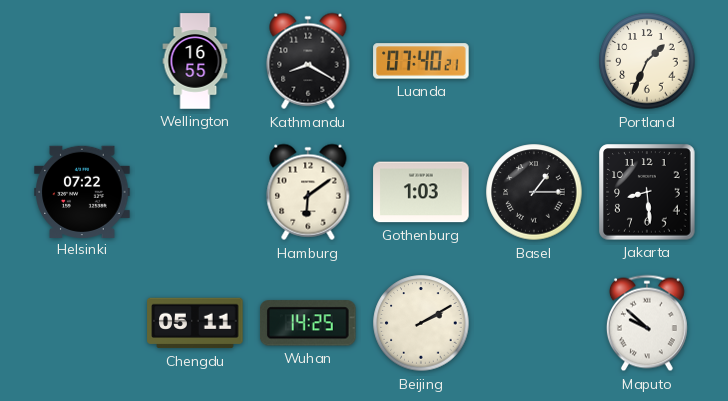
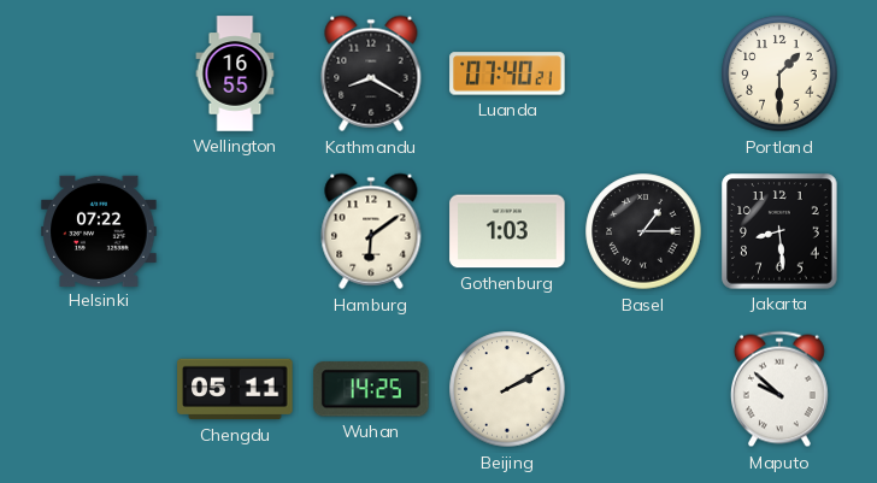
Portland: 1:34 -> 1:30
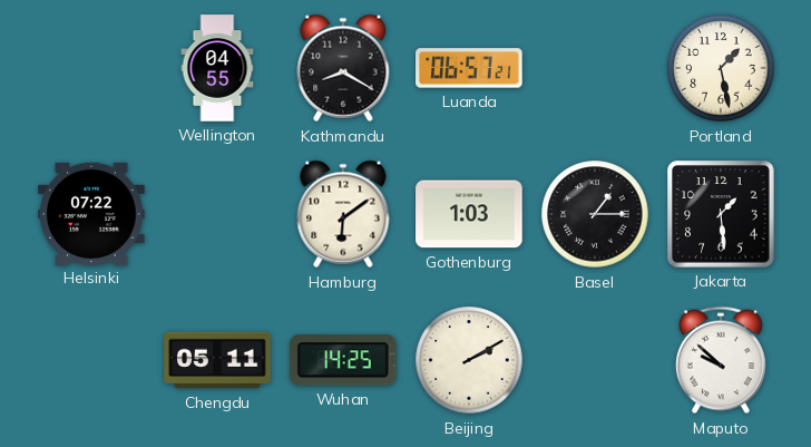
Wellington: 16:55 -> 04:55
Luanda: 07:40 -> 06:57
Portland: 1:30 -> 1:28
Jakarta: 8:29 -> 1:29
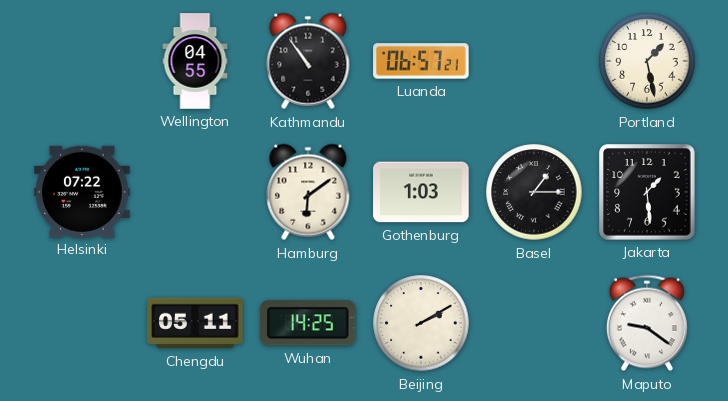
Kathmandu: 8:20 -> 10:54
Maputo: 9:52 -> 9:21
